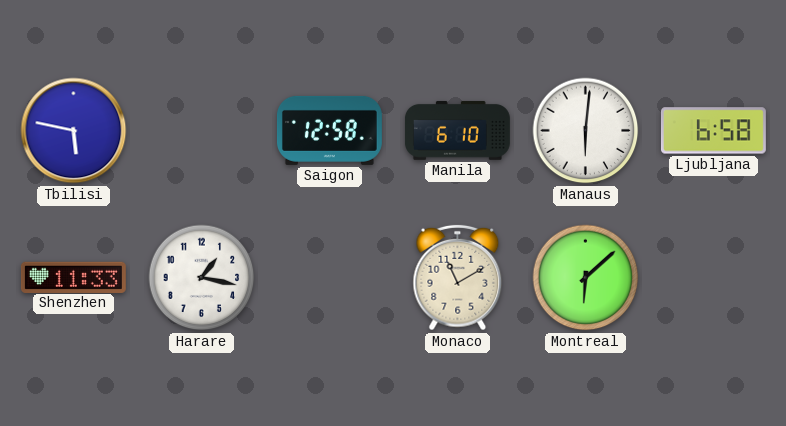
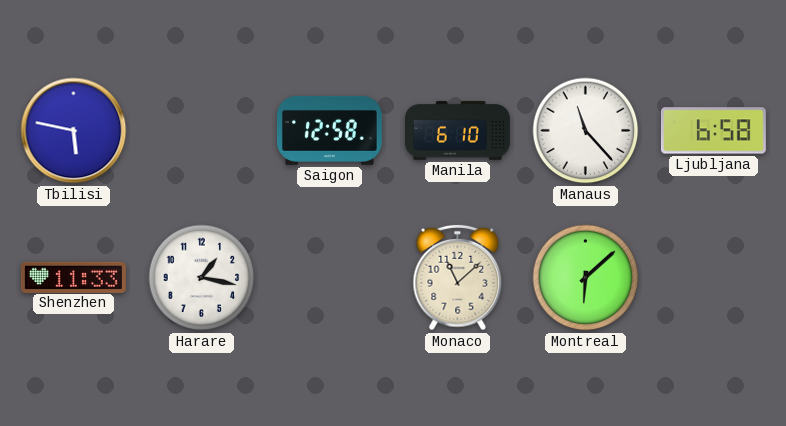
Manaus: 6:01 -> 11:23
Monaco: 11:10 -> 11:08
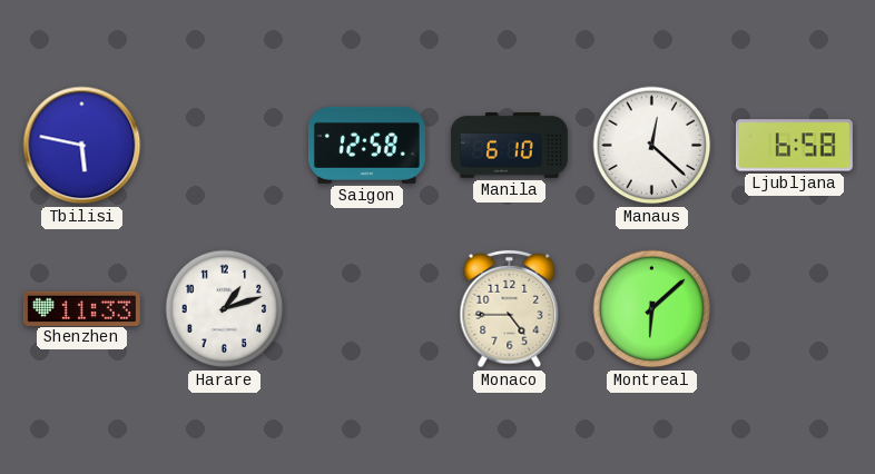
Manaus: 11:23 -> 12:22
Harare: 1:17 -> 1:12
Monaco: 11:08 -> 4:45
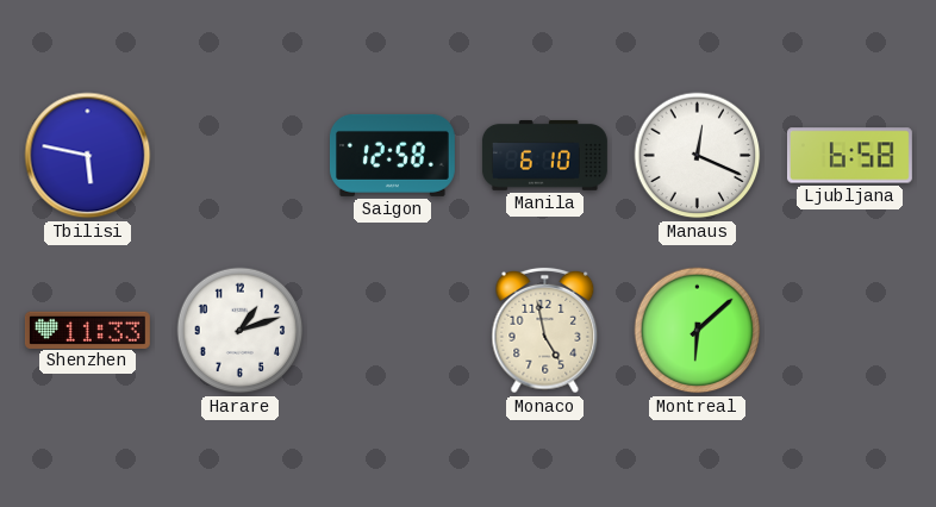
Manaus: 12:22 -> 12:19
Monaco: 4:45 -> 4:58
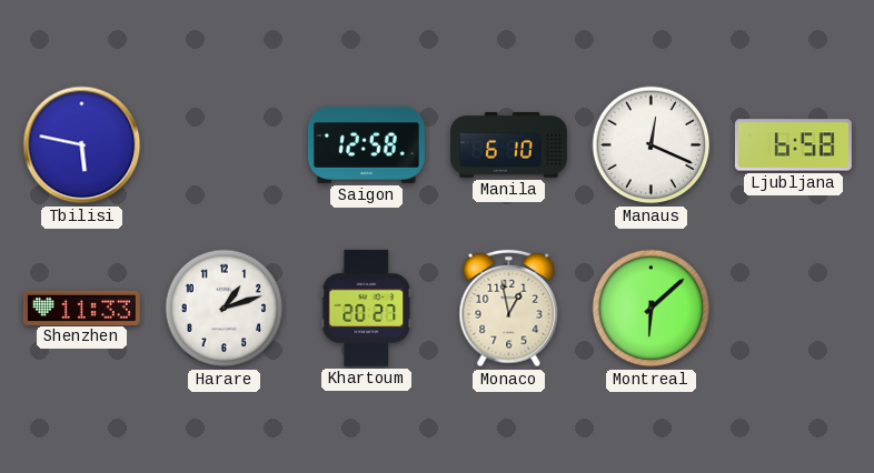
Khartoum: none -> 20:27
Monaco: 4:58 -> 12:58
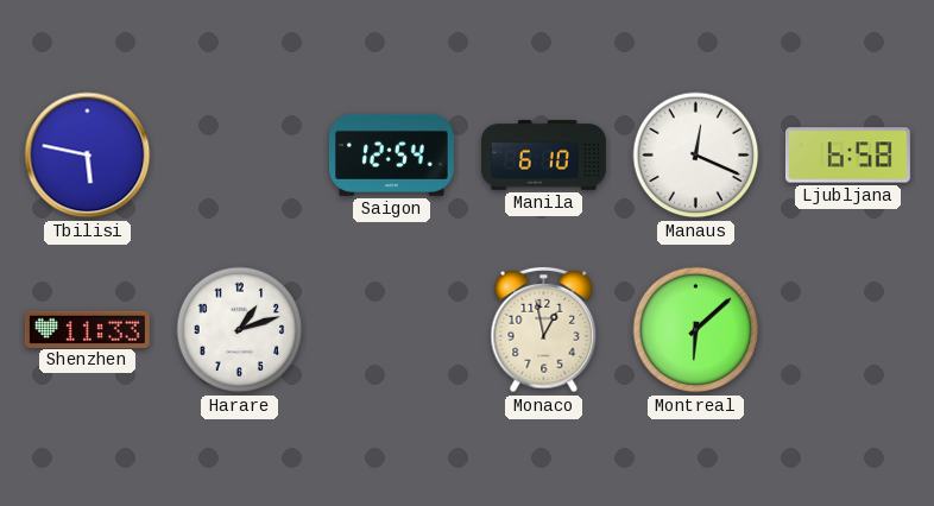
Saigon: 12:58 -> 12:54
Khartoum: 20:27 -> none
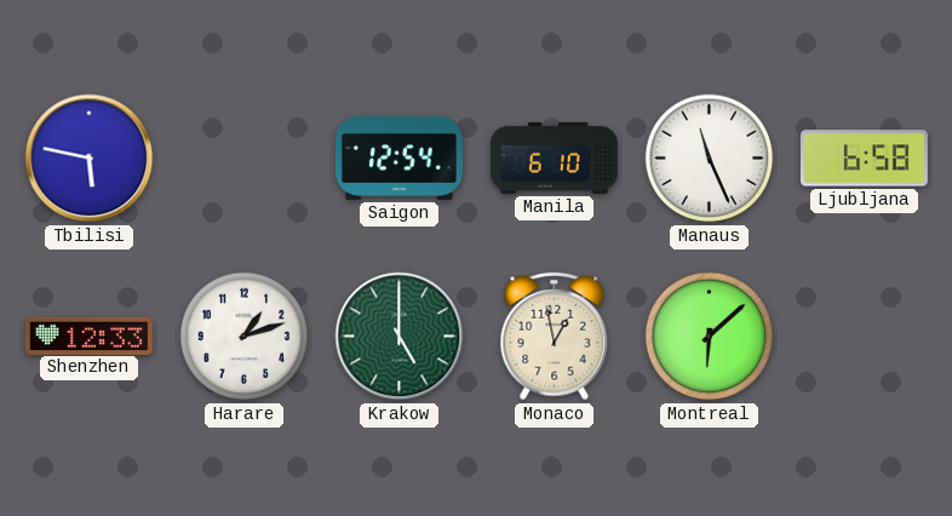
Manaus: 12:19 -> 11:26
Shenzhen: 11:33 -> 12:33
Krakow: none -> 5:00
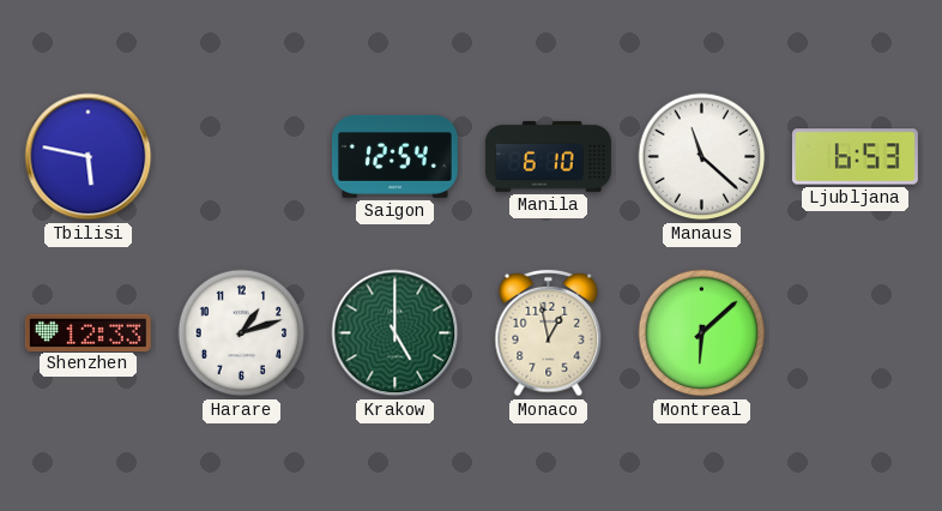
Manaus: 11:26 -> 11:22
Ljubljana: 6:58 -> 6:53
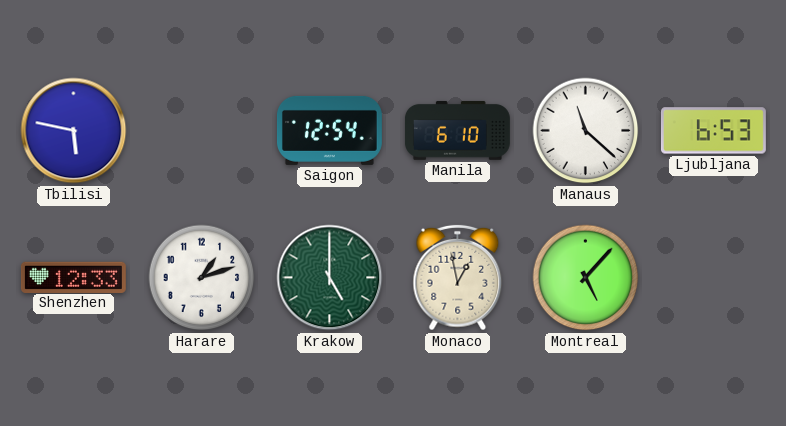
Montreal: 6:08 -> 5:07
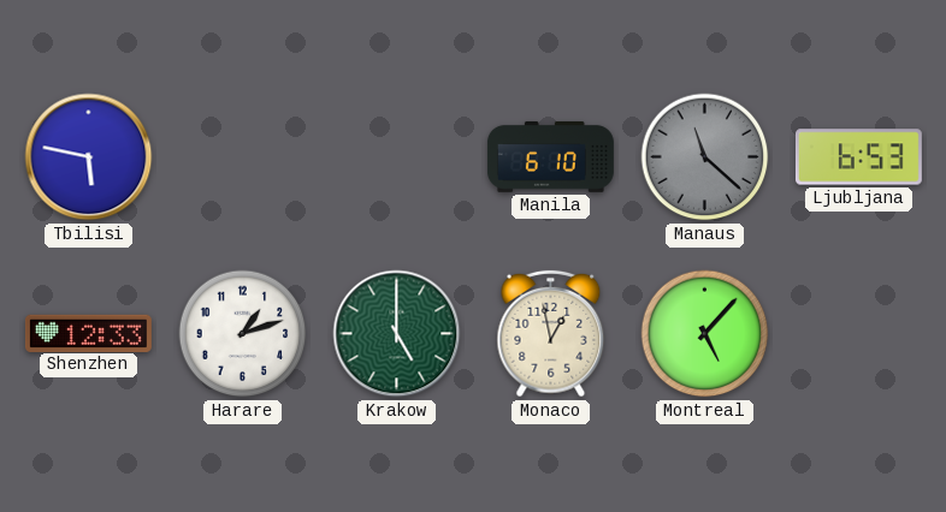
Saigon: 12:54 -> none
Manaus dial: white -> grey
